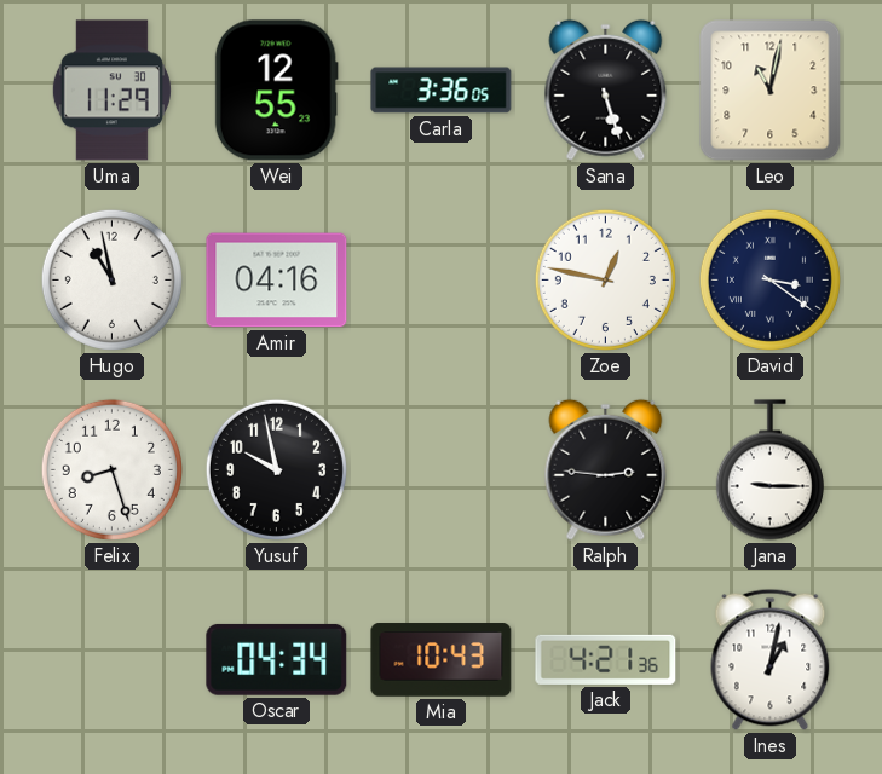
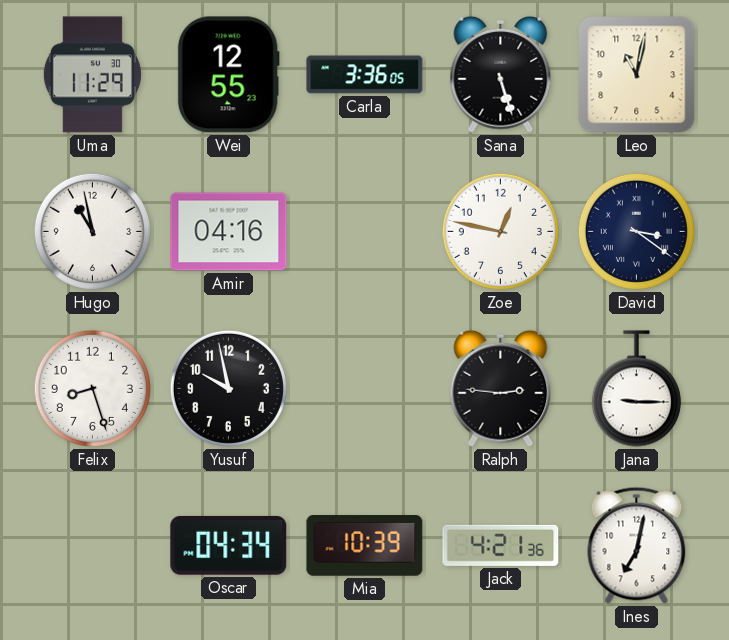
Mia: 10:43 -> 10:39
Ines: 1:02 -> 7:02
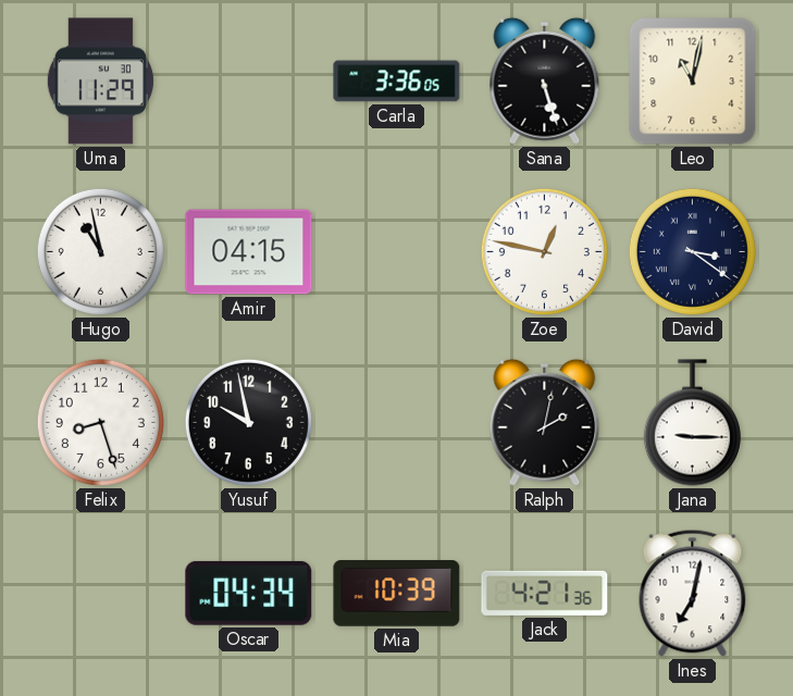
Wei: 12:55 -> none
Amir: 04:16 -> 04:15
Ralph: 2:46 -> 2:02
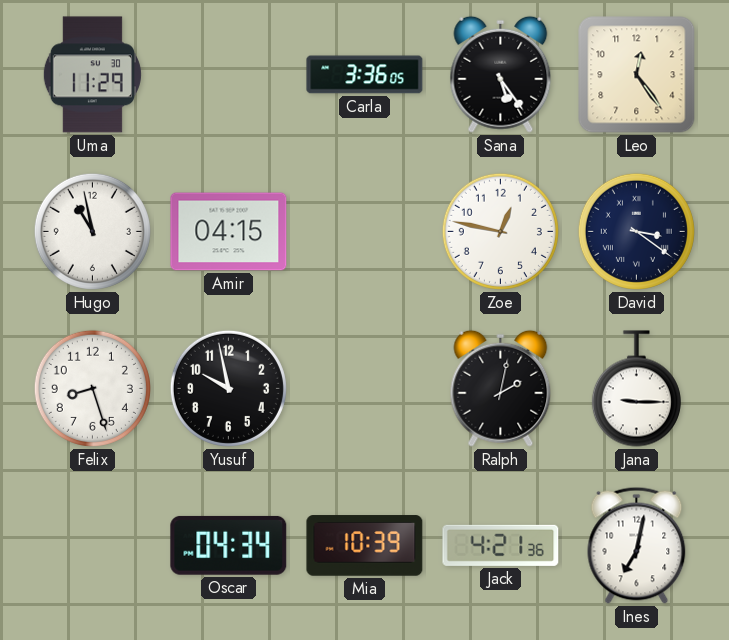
Sana: 5:27 -> 5:24
Leo: 11:02 -> 12:24
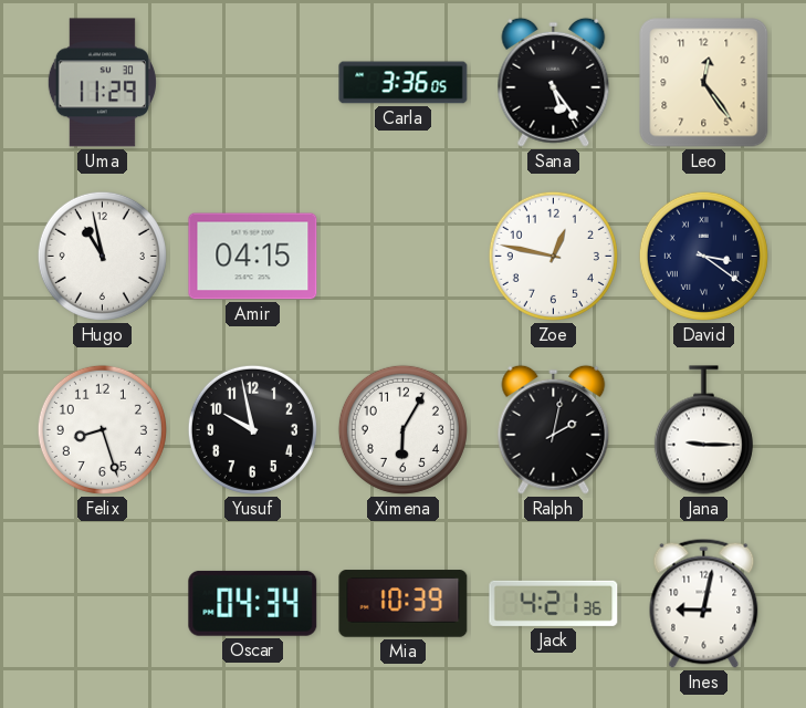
Ximena: none -> 6:05
Ines: 7:02 -> 9:02
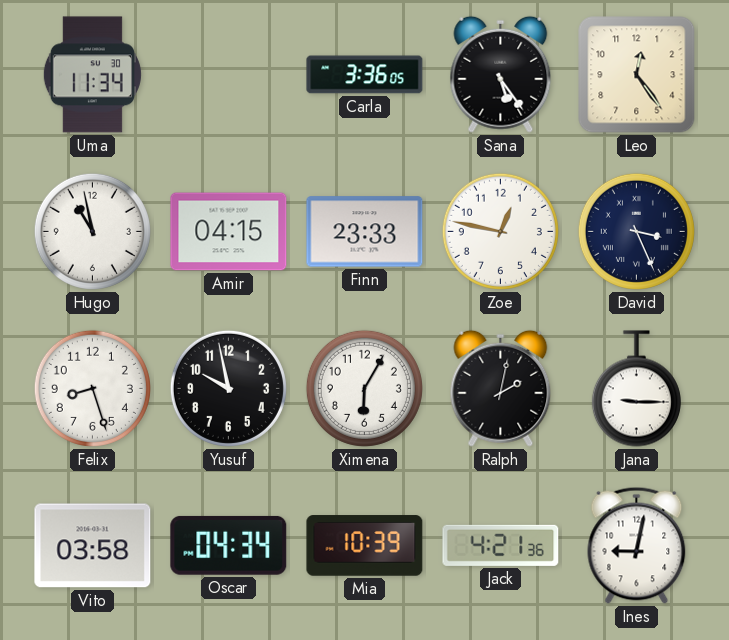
Uma: 11:29 -> 11:34
Finn: none -> 23:33
David: 3:21 -> 3:26
Vito: none -> 03:58
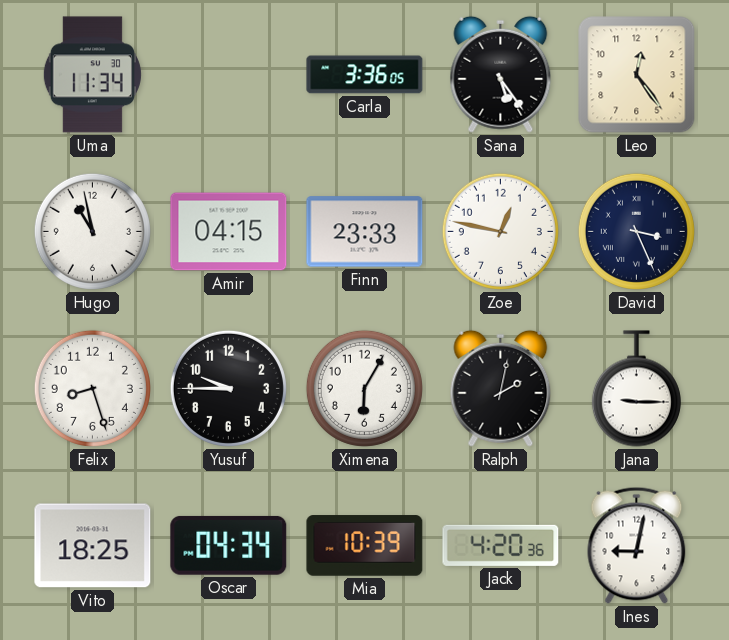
Yusuf: 9:58 -> 9:45
Vito: 03:58 -> 18:25
Jack: 4:21 -> 4:20
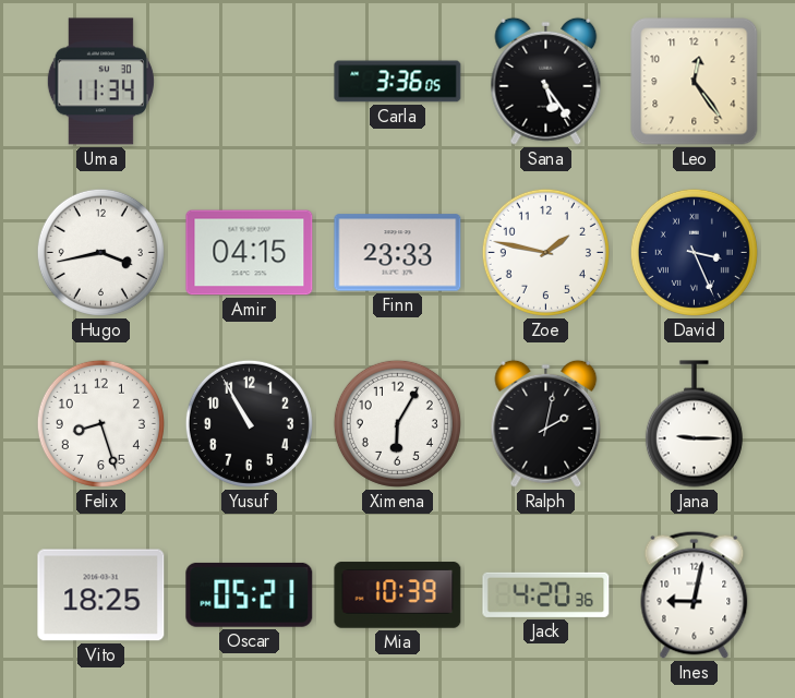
Hugo: 10:58 -> 3:43
Zoe: 12:47 -> 1:47
Yusuf: 9:45 -> 10:55
Oscar: 04:34 -> 05:21
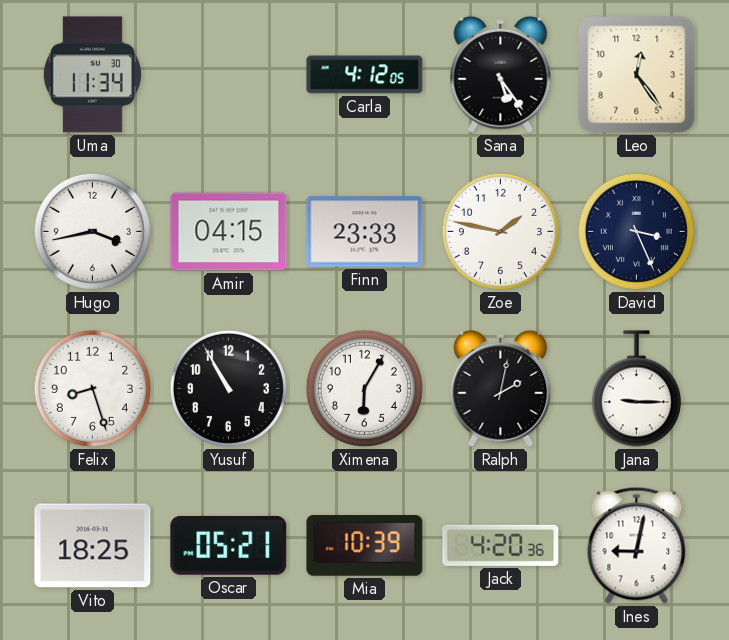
Carla: 3:36 -> 4:12
